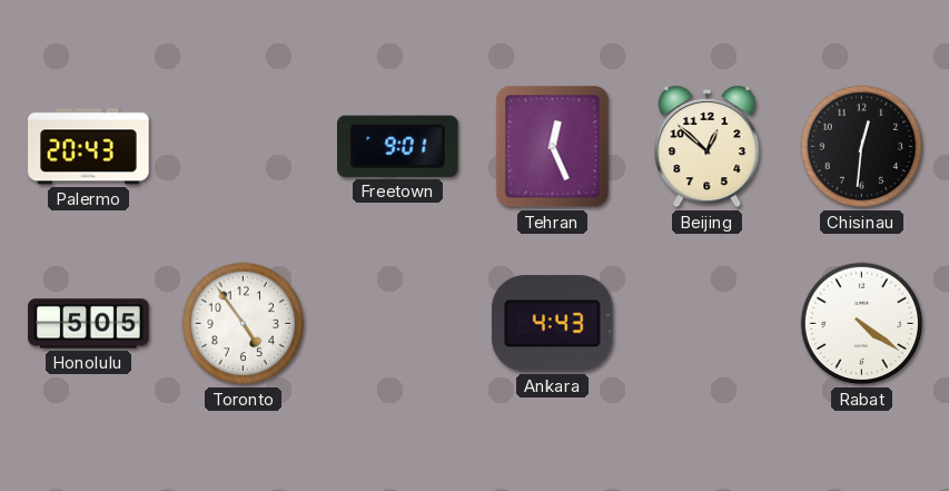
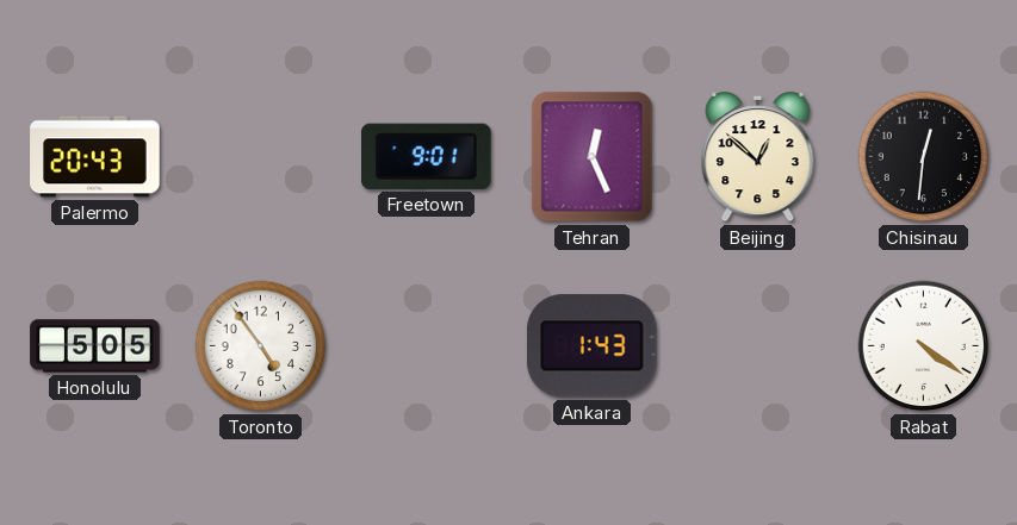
Ankara: 4:43 -> 1:43
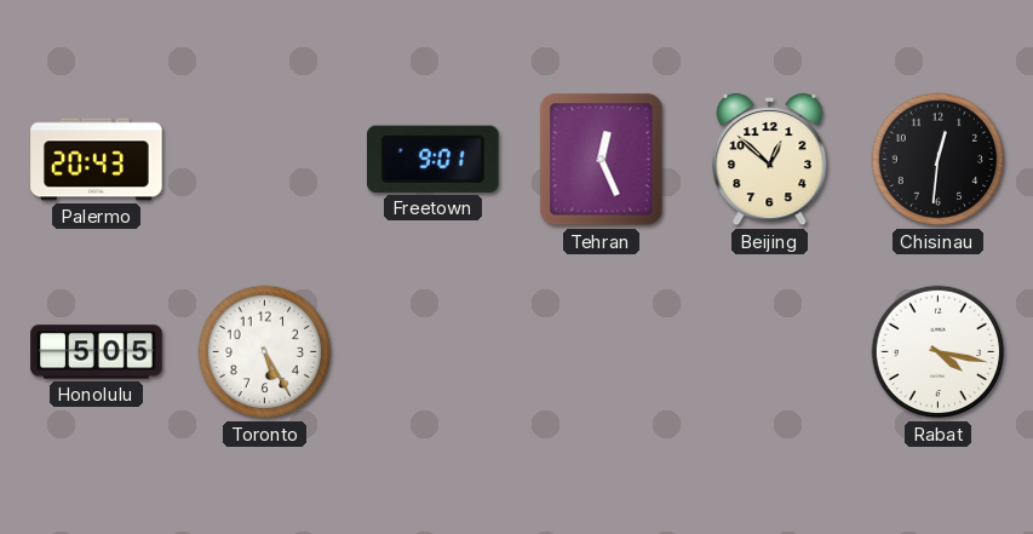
Toronto: 4:54 -> 5:25
Ankara: 1:43 -> none
Rabat: 4:21 -> 4:17
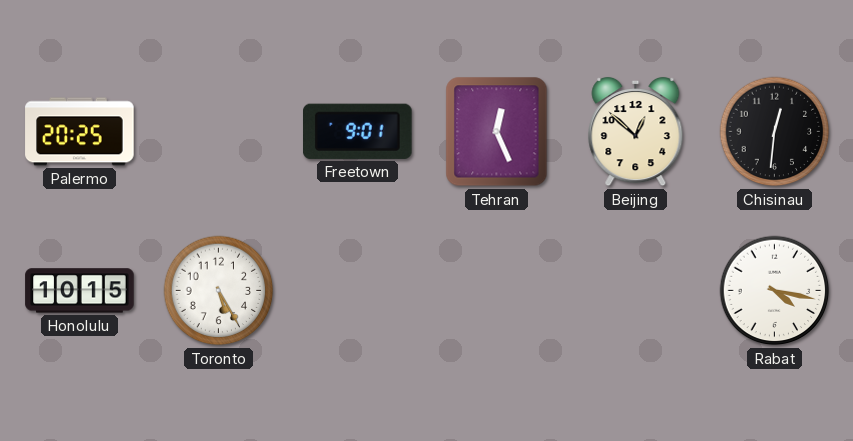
Palermo: 20:43 -> 20:25
Honolulu: 5:05 -> 10:15
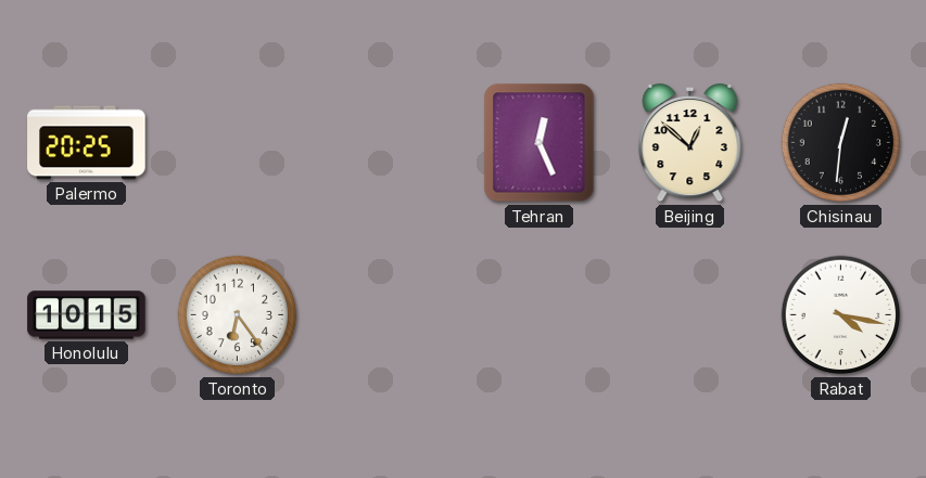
Freetown: 9:01 -> none
Toronto: 5:25 -> 6:24
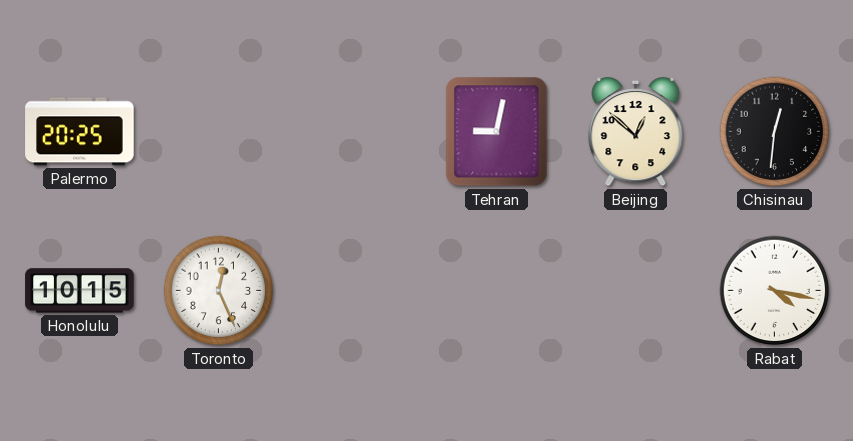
Tehran: 12:26 -> 9:02
Toronto: 6:24 -> 12:26
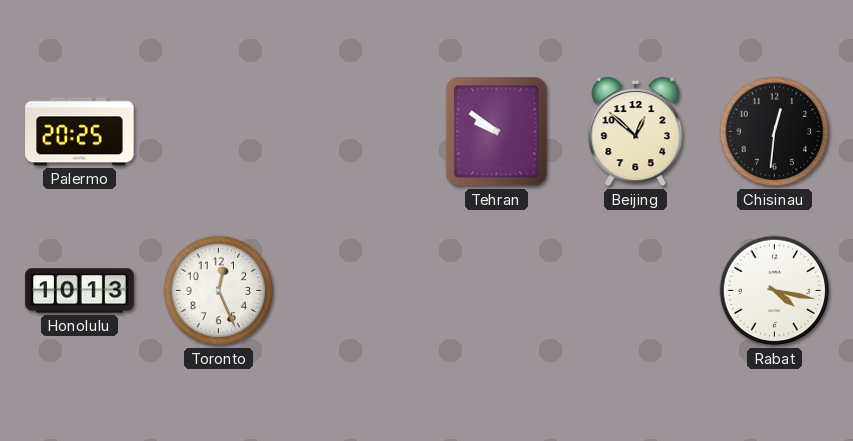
Tehran: 9:02 -> 9:51
Honolulu: 10:15 -> 10:13
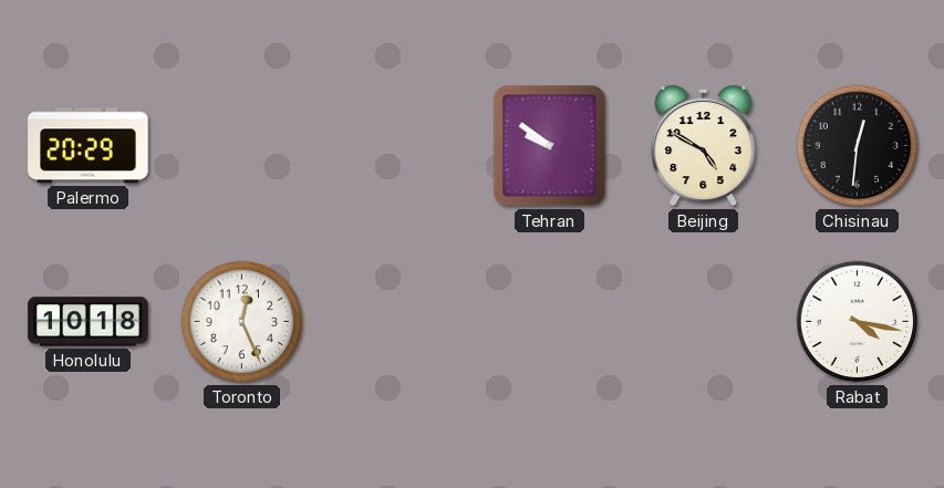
Palermo: 20:25 -> 20:29
Beijing: 12:52 -> 4:50
Honolulu: 10:13 -> 10:18
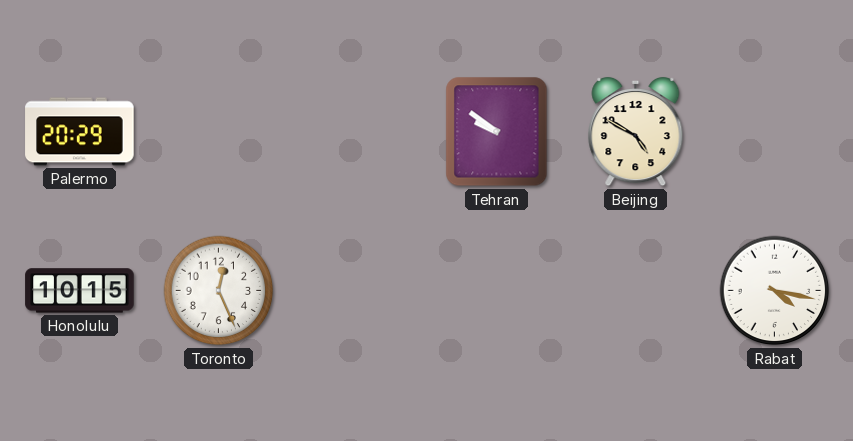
Chisinau: 12:31 -> none
Honolulu: 10:18 -> 10:15
